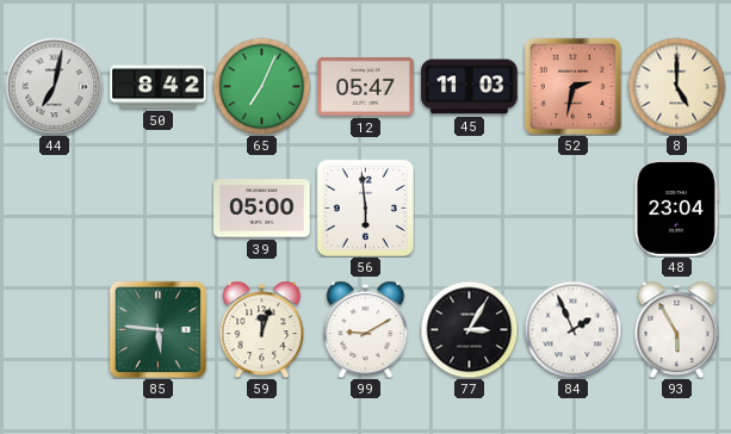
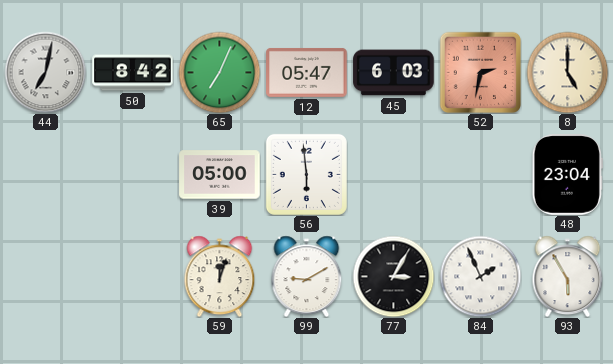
45: 11:03 -> 6:03
85: 5:46 -> none
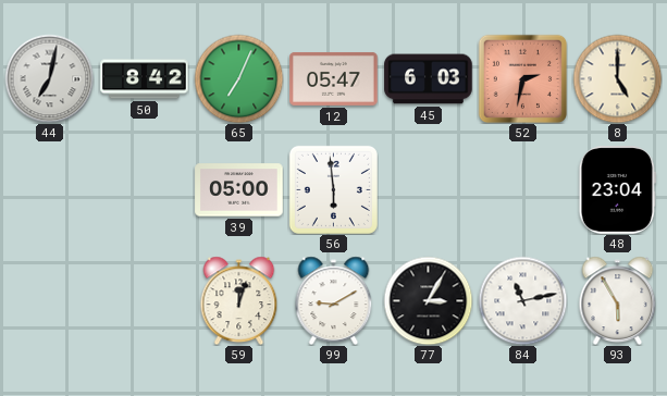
84: 1:56 -> 11:13
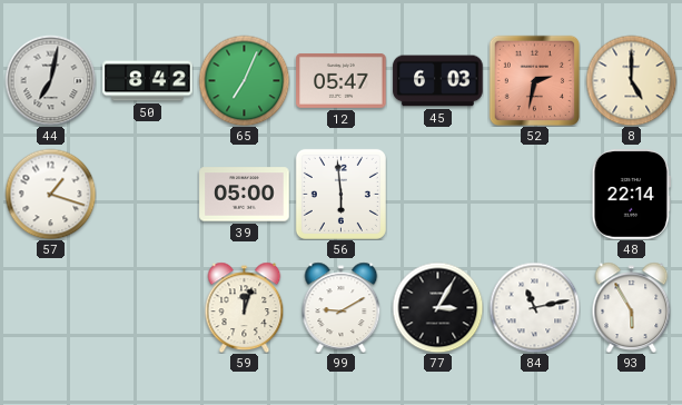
57: none -> 1:18
48: 23:04 -> 22:14
